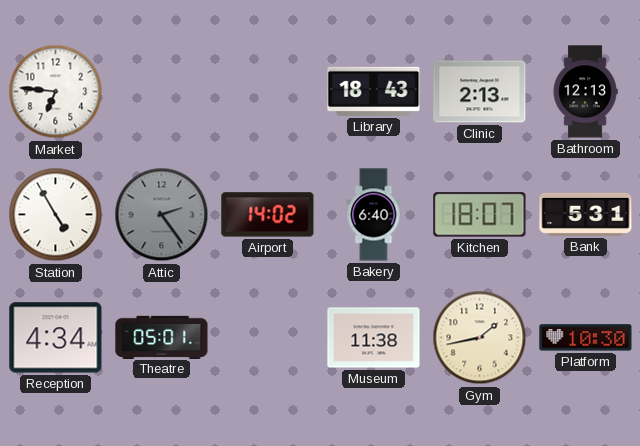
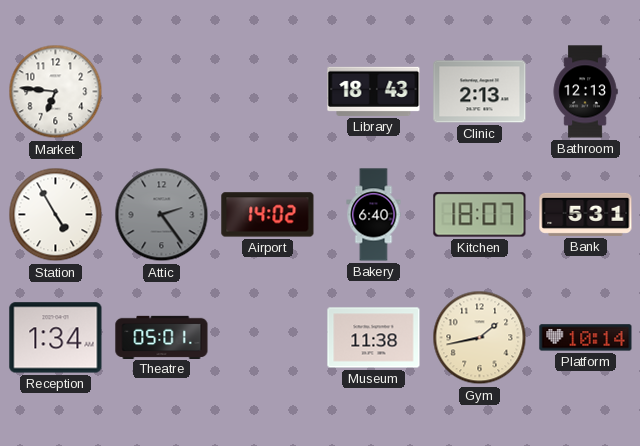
Reception: 4:34 -> 1:34
Platform: 10:30 -> 10:14
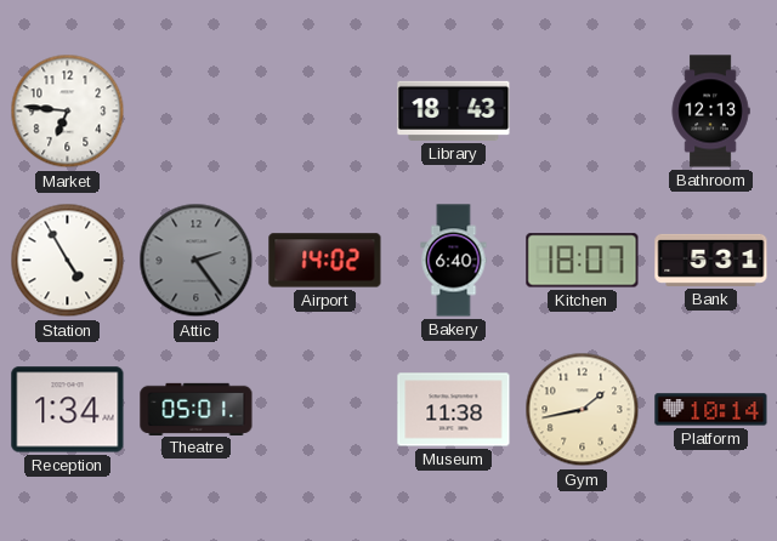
Clinic: 2:13 -> none
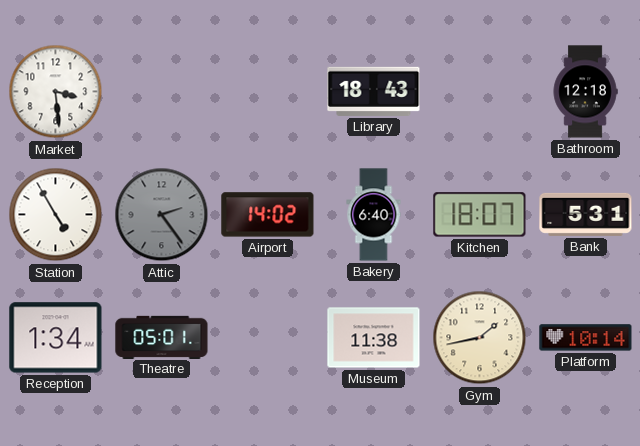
Market: 6:46 -> 3:29
Bathroom: 12:13 -> 12:18
